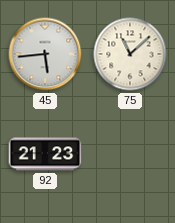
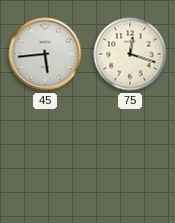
75: 11:08 -> 12:18
92: 21:23 -> none
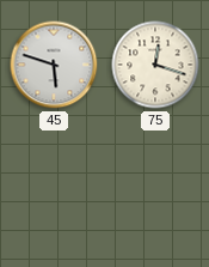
45: 5:44 -> 5:48
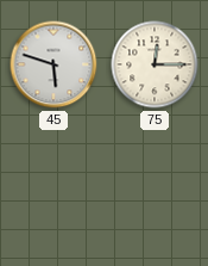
75: 12:18 -> 12:15
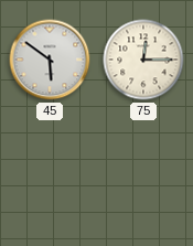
45: 5:48 -> 5:51
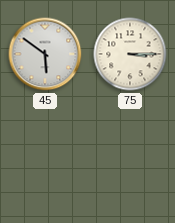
75: 12:15 -> 3:15
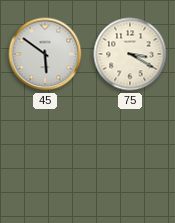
75: 3:15 -> 3:20
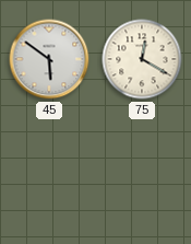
75: 3:20 -> 12:20
